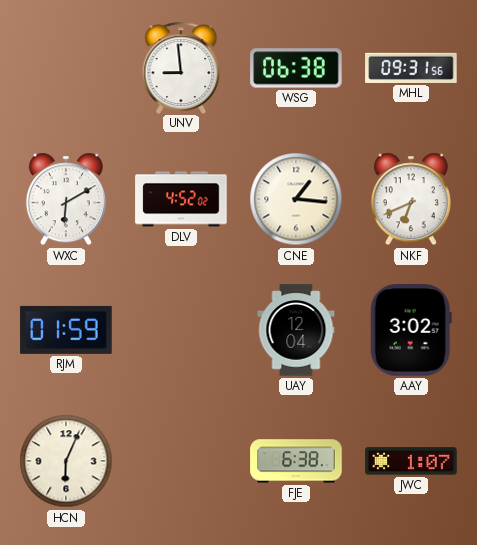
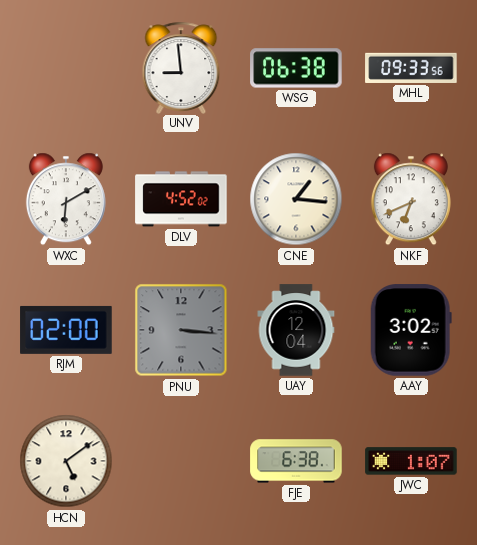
MHL: 09:31 -> 09:33
RJM: 01:59 -> 02:00
PNU: none -> 3:16
HCN: 6:04 -> 5:09
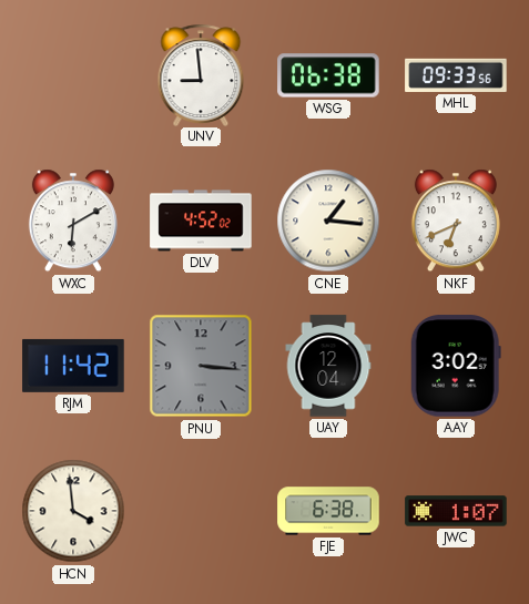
RJM: 02:00 -> 11:42
HCN: 5:09 -> 3:59
